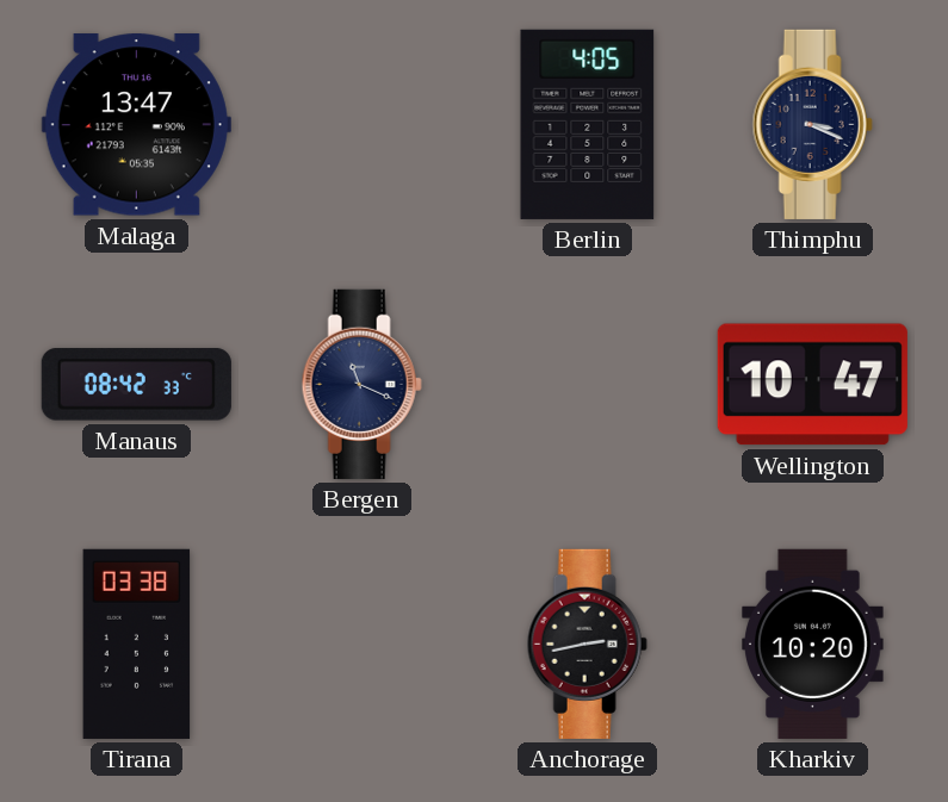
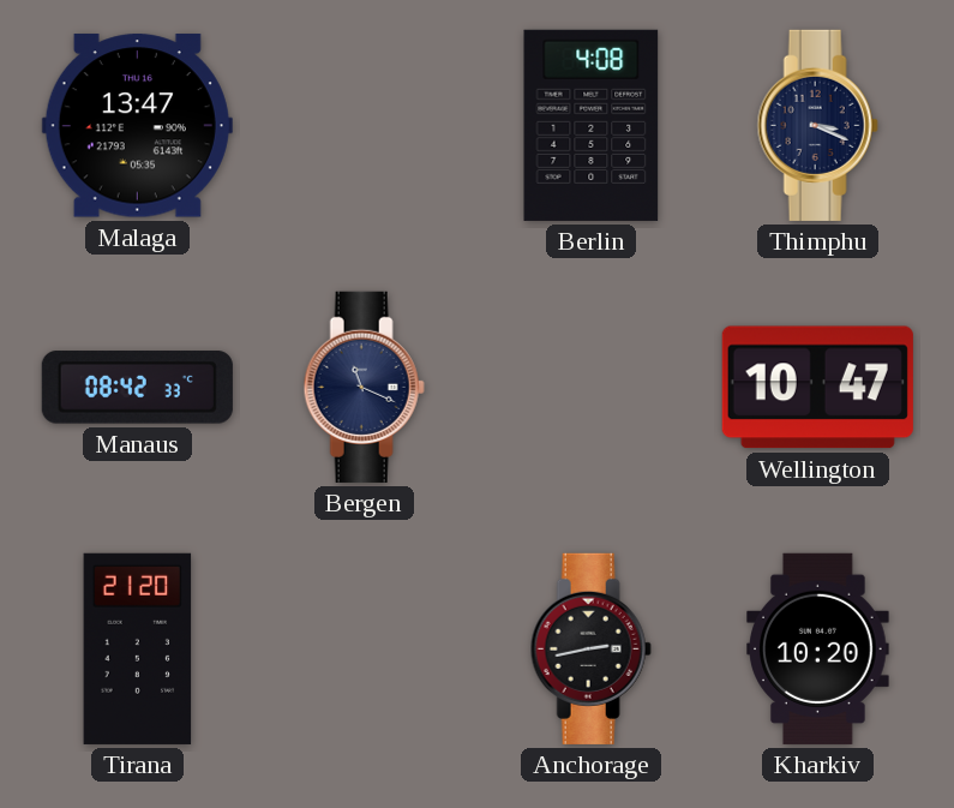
Berlin: 4:05 -> 4:08
Tirana: 03:38 -> 21:20
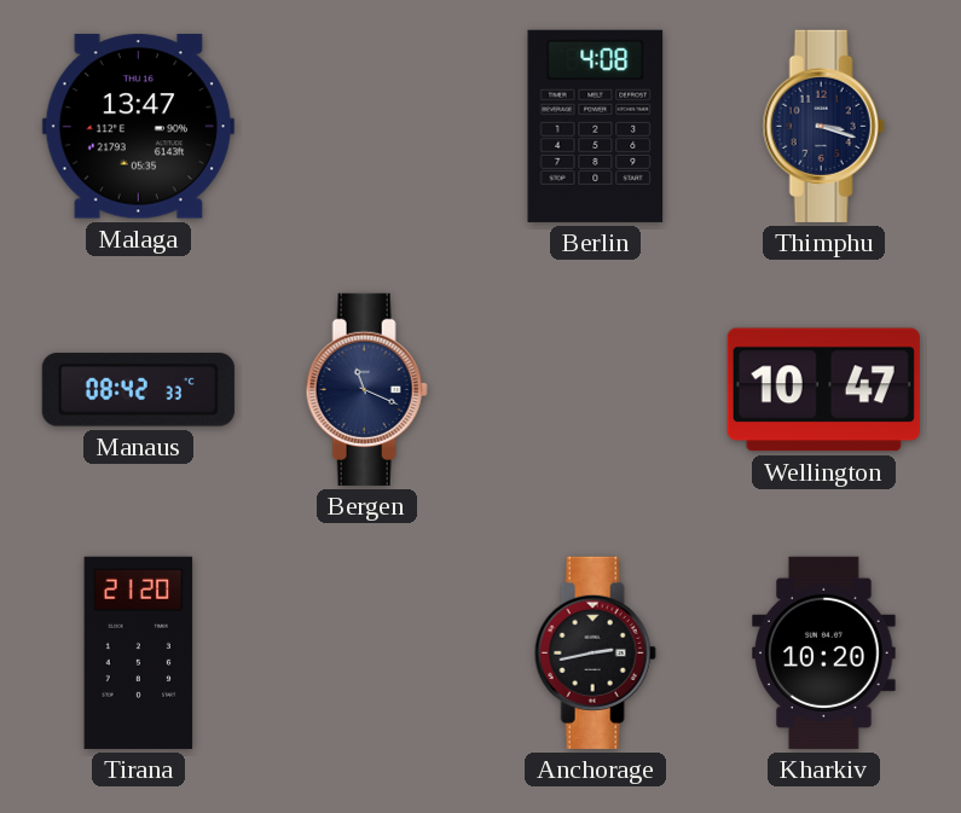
Thimphu: 3:19 -> 3:18
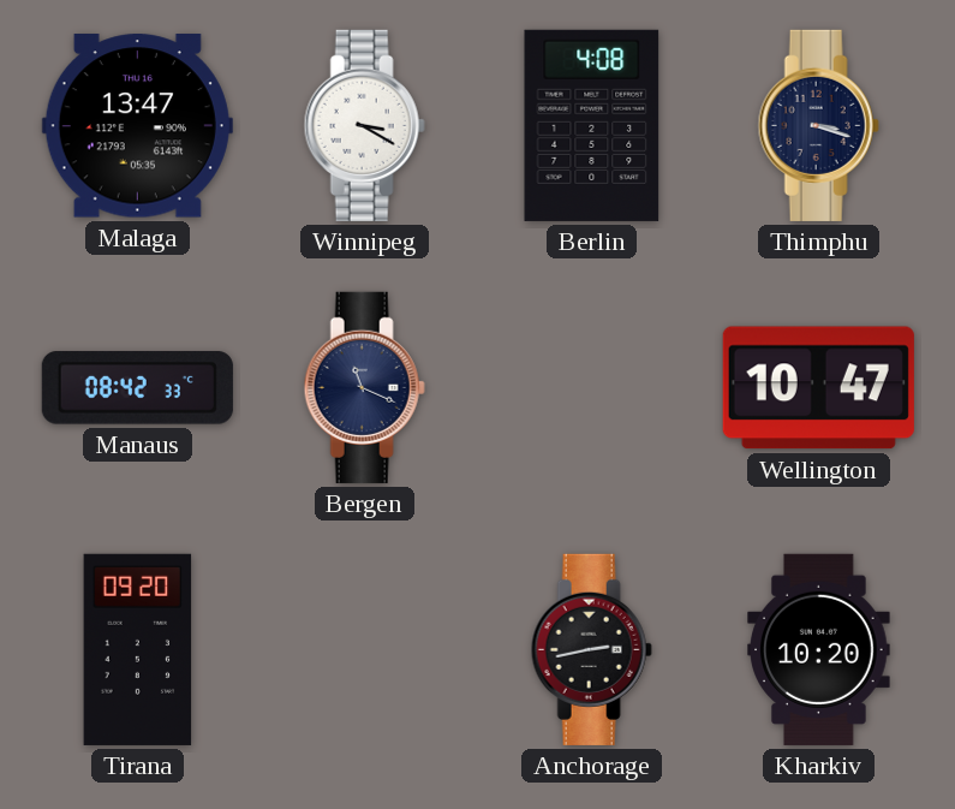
Winnipeg: none -> 3:20
Tirana: 21:20 -> 09:20
